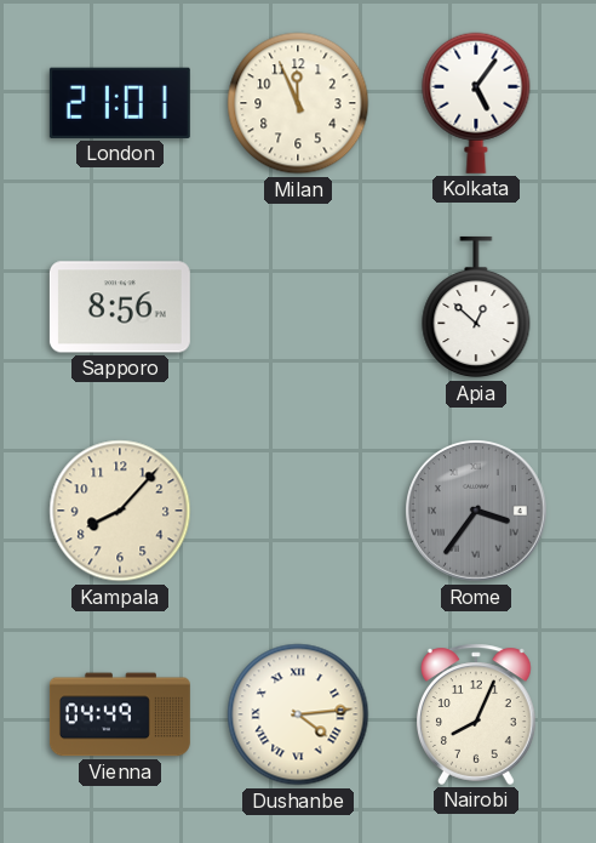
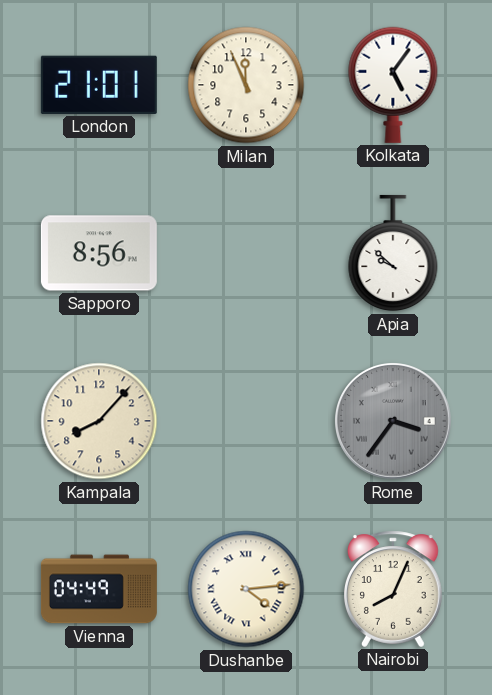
Apia: 12:52 -> 9:52
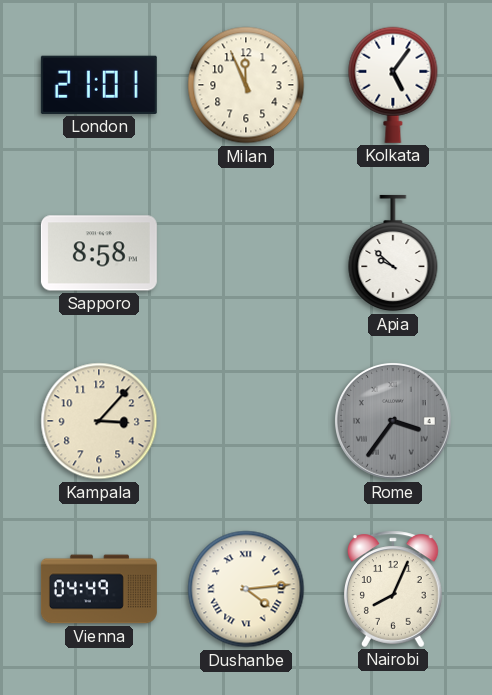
Sapporo: 8:56 -> 8:58
Kampala: 8:07 -> 3:07
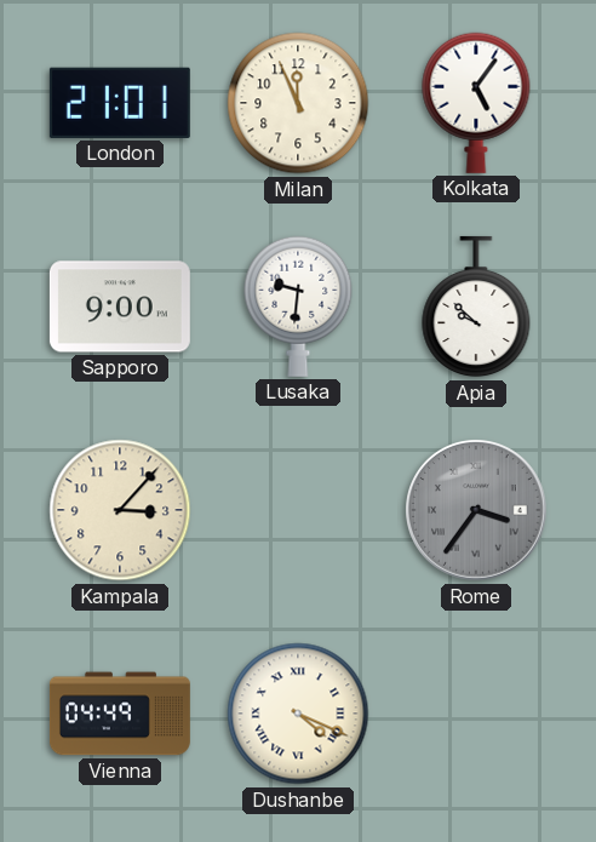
Sapporo: 8:58 -> 9:00
Lusaka: none -> 9:31
Dushanbe: 4:14 -> 4:19
Nairobi: 8:04 -> none
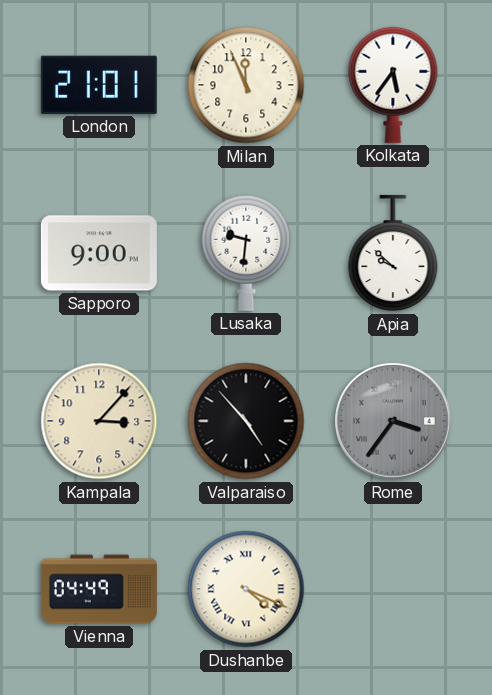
Kolkata: 5:06 -> 5:36
Valparaiso: none -> 4:53
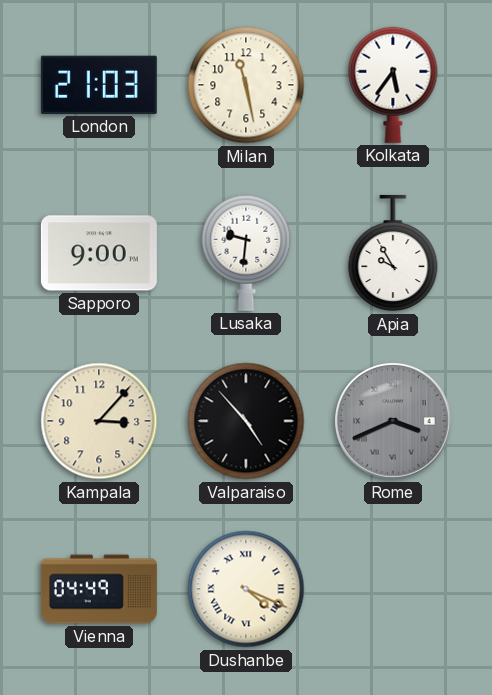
London: 21:01 -> 21:03
Milan: 11:56 -> 11:28
Apia: 9:52 -> 9:55
Rome: 3:36 -> 3:41
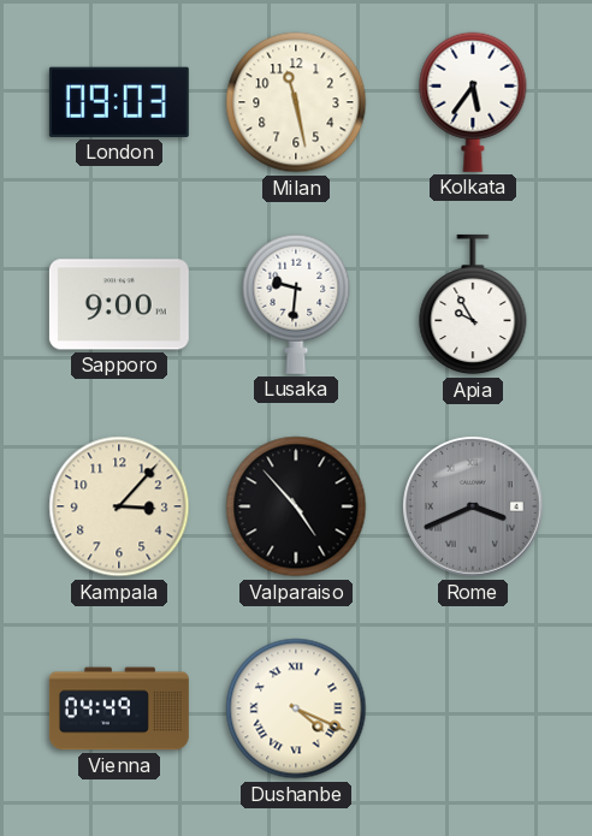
London: 21:03 -> 09:03
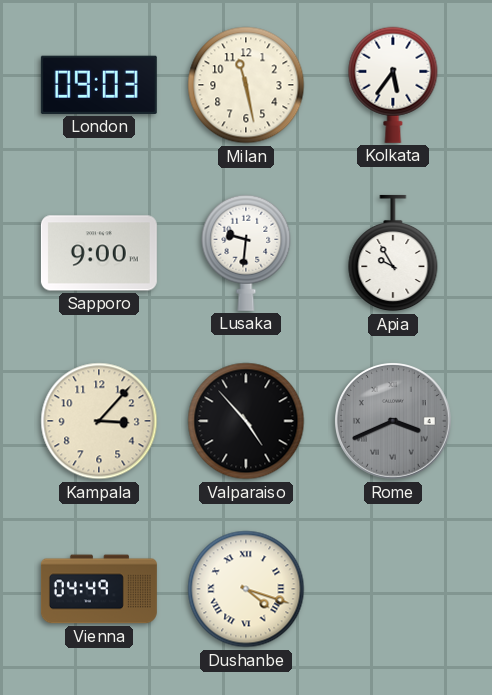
Dushanbe: 4:19 -> 4:18
